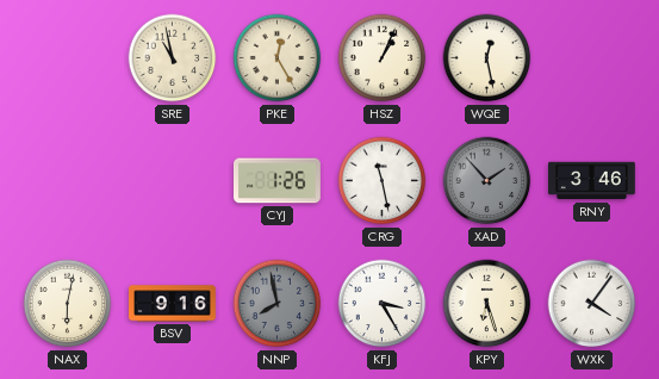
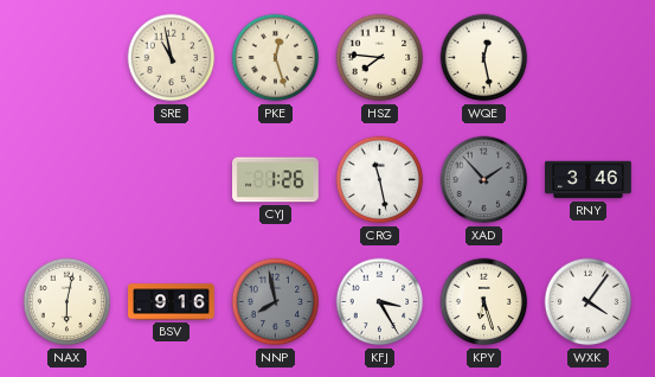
PKE: 12:25 -> 12:27
HSZ: 1:04 -> 7:46
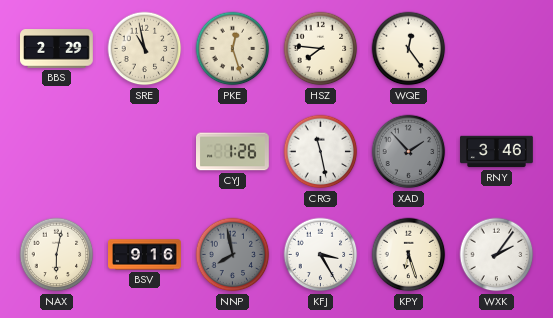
BBS: none -> 2:29
WQE: 12:28 -> 12:24
WXK: 4:06 -> 2:06
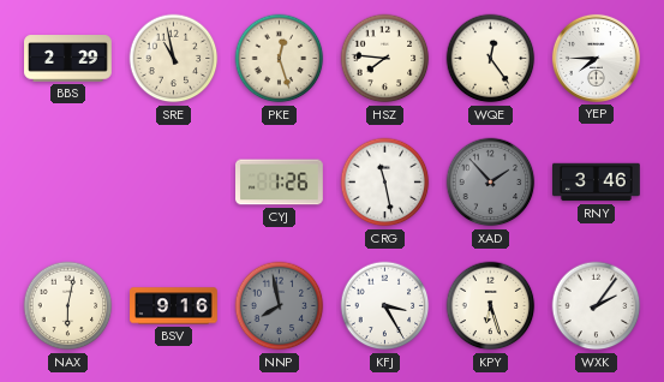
YEP: none -> 7:45
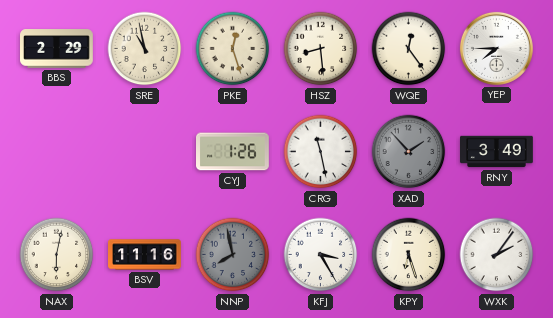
HSZ: 7:46 -> 8:29
RNY: 3:46 -> 3:49
BSV: 9:16 -> 11:16
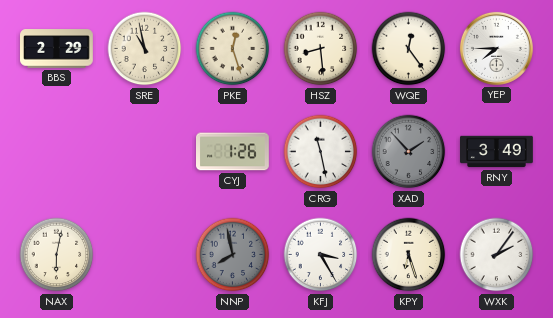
BSV: 11:16 -> none
